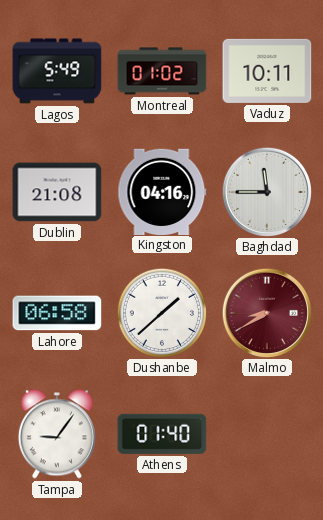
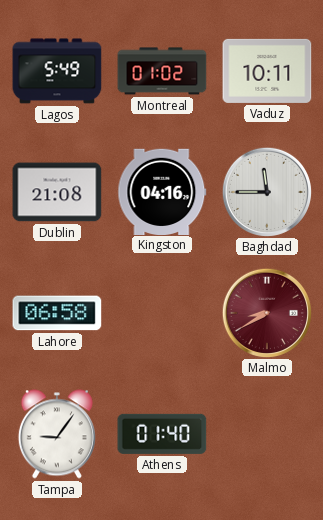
Dushanbe: 1:38 -> none
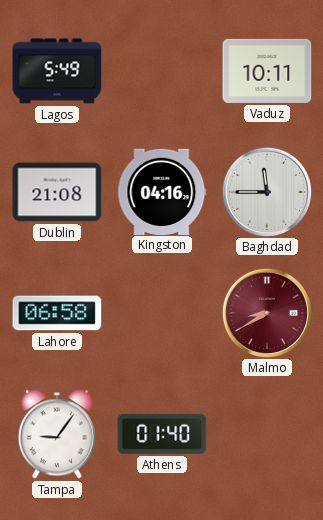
Montreal: 01:02 -> none
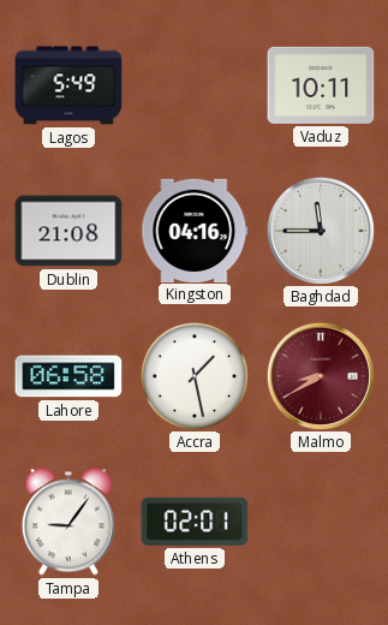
Accra: none -> 1:28
Athens: 01:40 -> 02:01
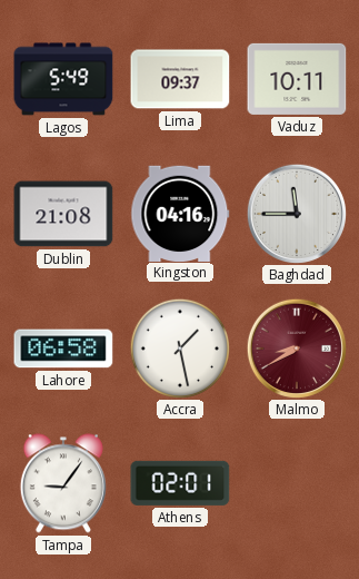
Lima: none -> 09:37
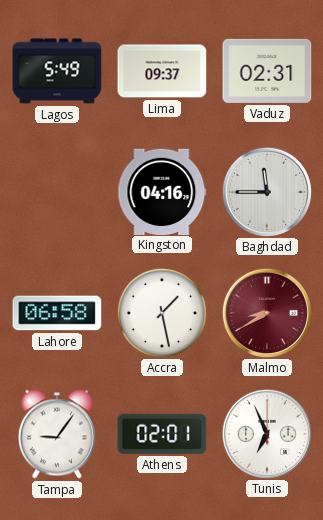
Vaduz: 10:11 -> 02:31
Dublin: 21:08 -> none
Tunis: none -> 6:56
